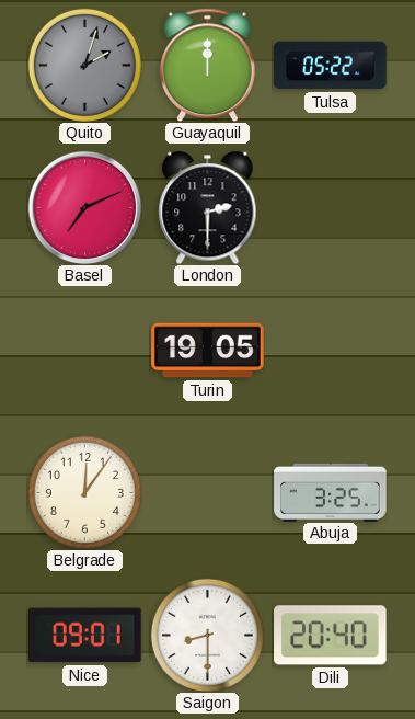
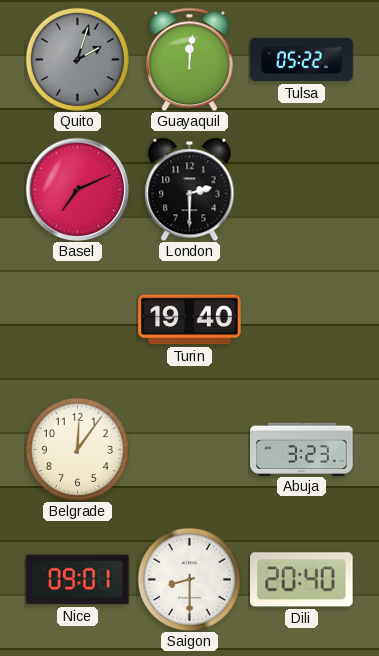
Guayaquil: 12:00 -> 12:01
Turin: 19:05 -> 19:40
Abuja: 3:25 -> 3:23
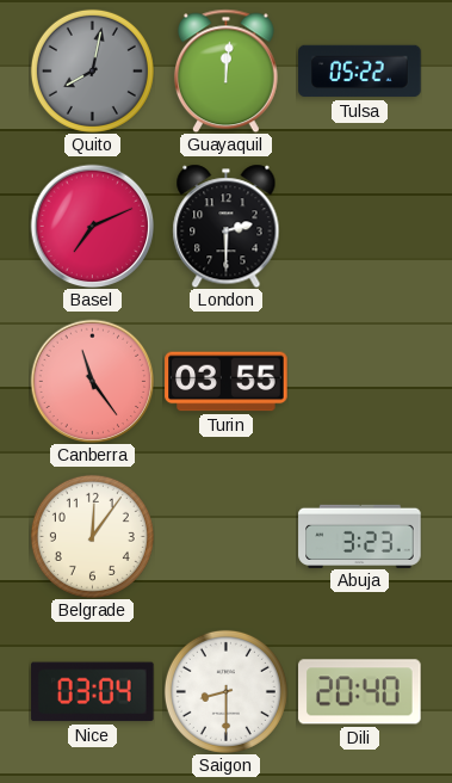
Quito: 2:03 -> 8:02
Canberra: none -> 11:24
Turin: 19:40 -> 03:55
Nice: 09:01 -> 03:04
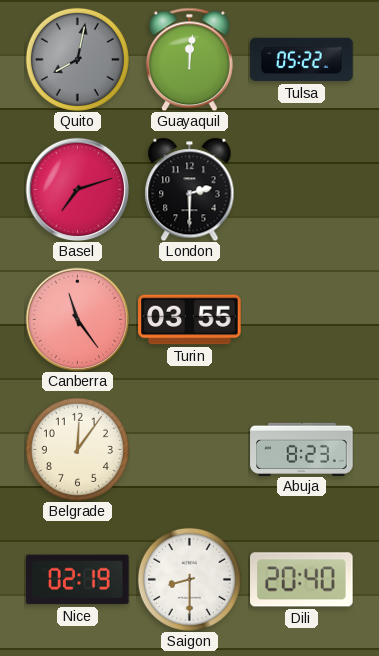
Basel: 7:11 -> 7:12
Abuja: 3:23 -> 8:23
Nice: 03:04 -> 02:19
